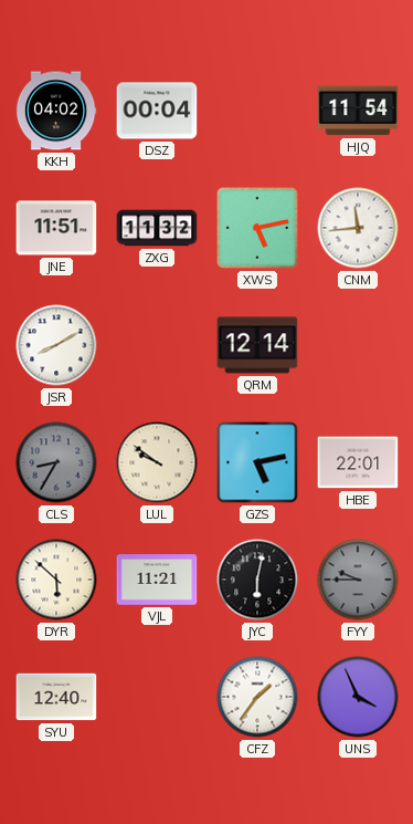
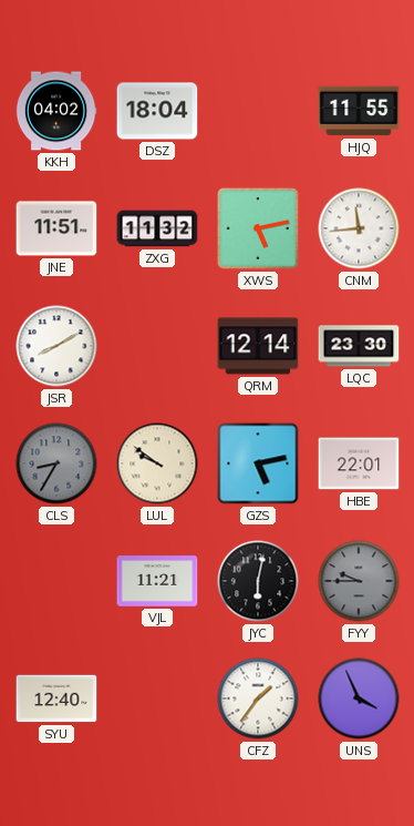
DSZ: 00:04 -> 18:04
HJQ: 11:54 -> 11:55
LQC: none -> 23:30
DYR: 5:52 -> none
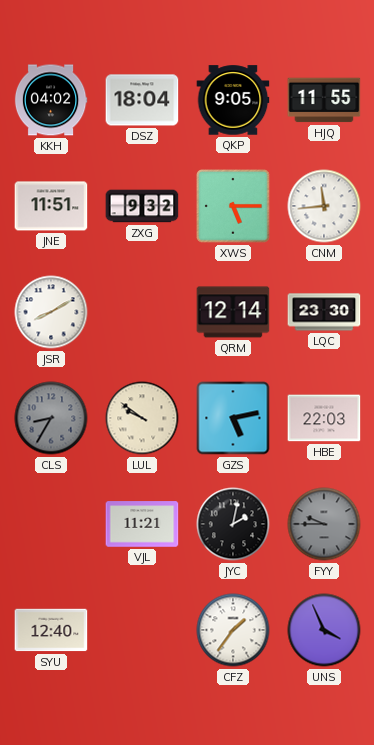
QKP: none -> 9:05
ZXG: 11:32 -> 9:32
XWS: 5:13 -> 5:15
HBE: 22:01 -> 22:03
JYC: 6:02 -> 2:02
